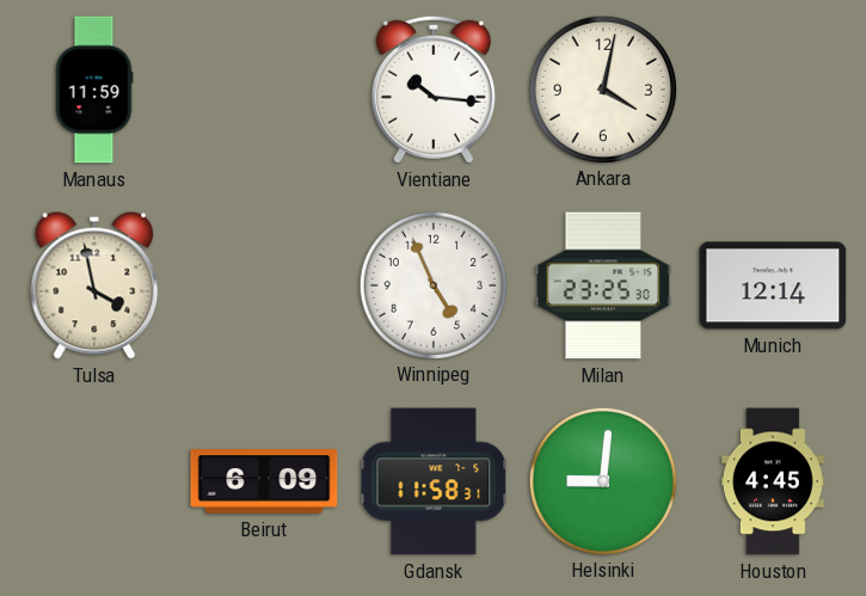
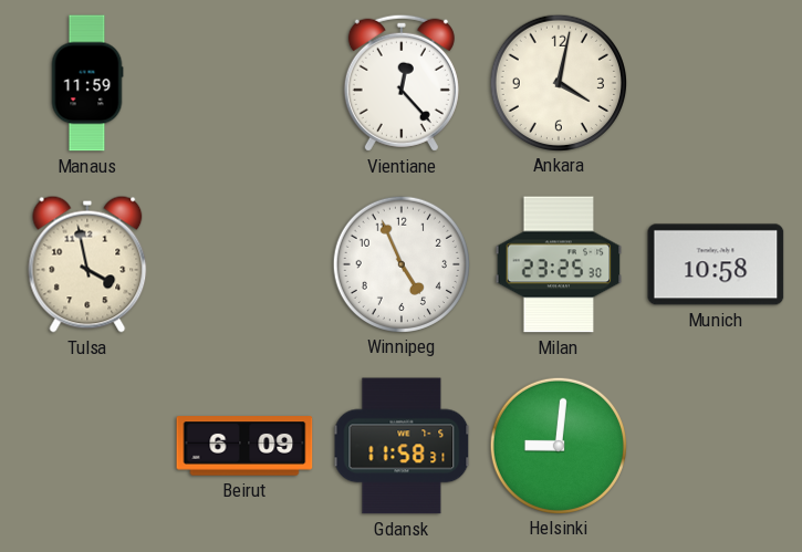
Vientiane: 10:16 -> 12:23
Munich: 12:14 -> 10:58
Houston: 4:45 -> none
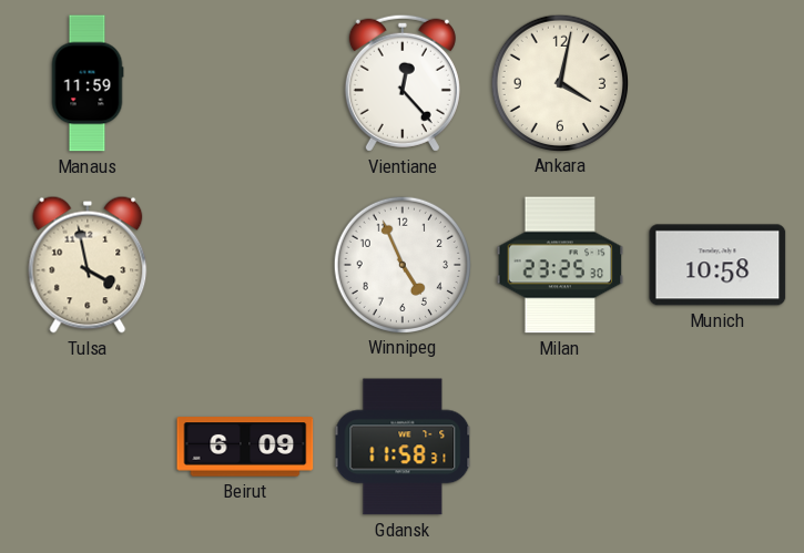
Helsinki: 9:01 -> none
